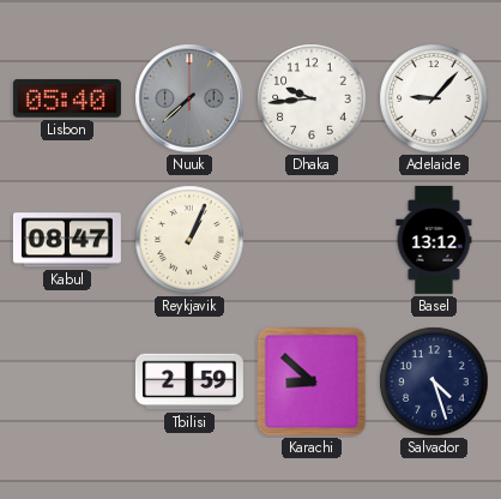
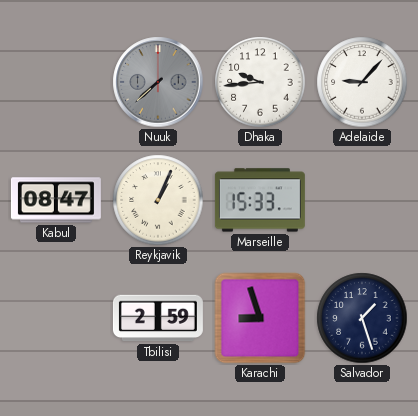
Lisbon: 05:40 -> none
Marseille: none -> 15:33
Basel: 13:12 -> none
Karachi: 8:52 -> 8:57
Salvador: 4:27 -> 1:27
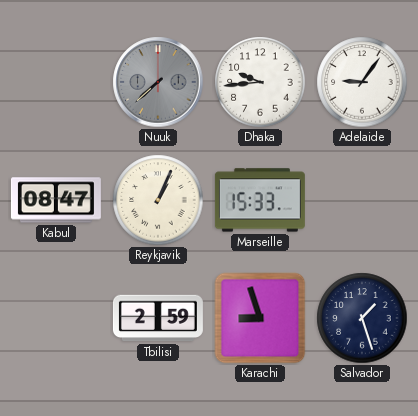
Adelaide: 9:07 -> 9:06
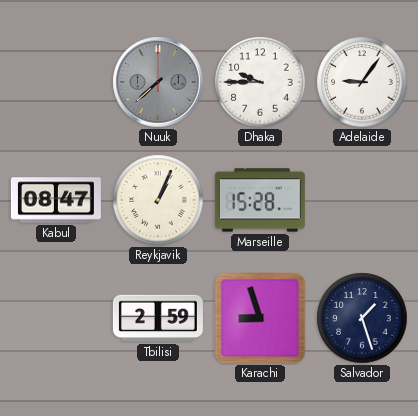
Dhaka: 9:44 -> 9:45
Marseille: 15:33 -> 15:28
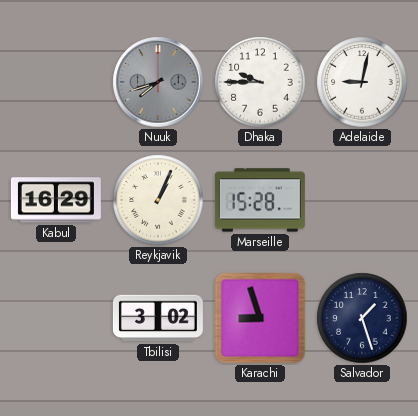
Nuuk: 7:38 -> 7:42
Adelaide: 9:06 -> 9:02
Kabul: 08:47 -> 16:29
Tbilisi: 2:59 -> 3:02
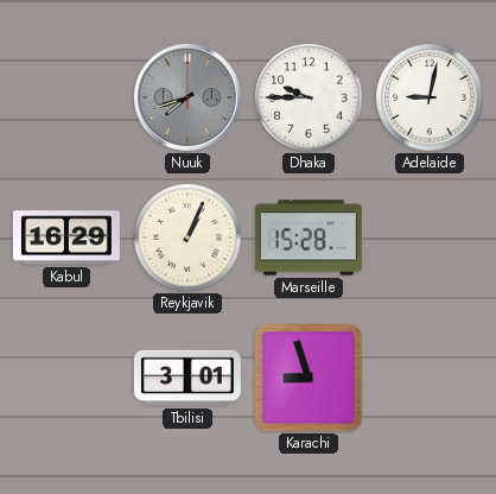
Tbilisi: 3:02 -> 3:01
Salvador: 1:27 -> none
